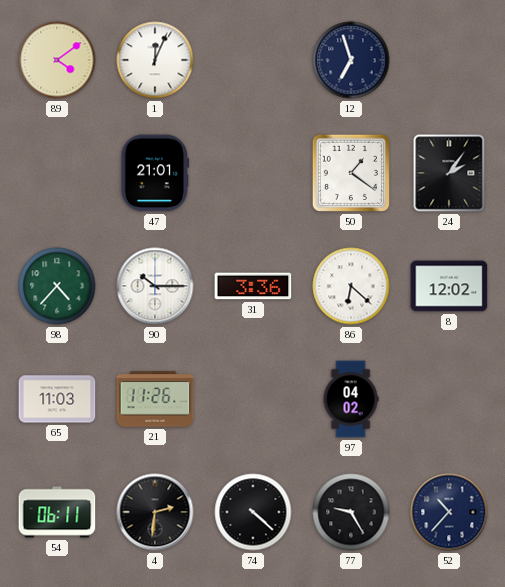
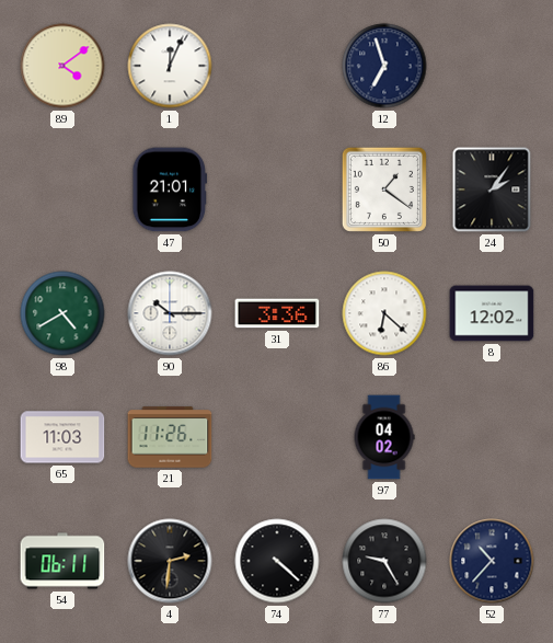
98: 4:37 -> 4:40
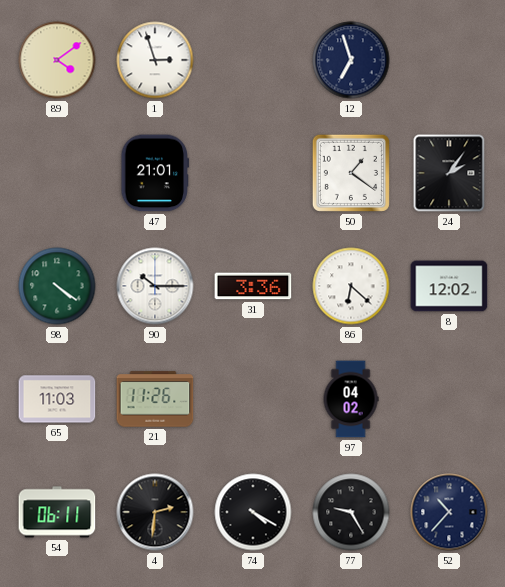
1: 12:04 -> 2:57
98: 4:40 -> 4:21
74: 4:22 -> 4:20
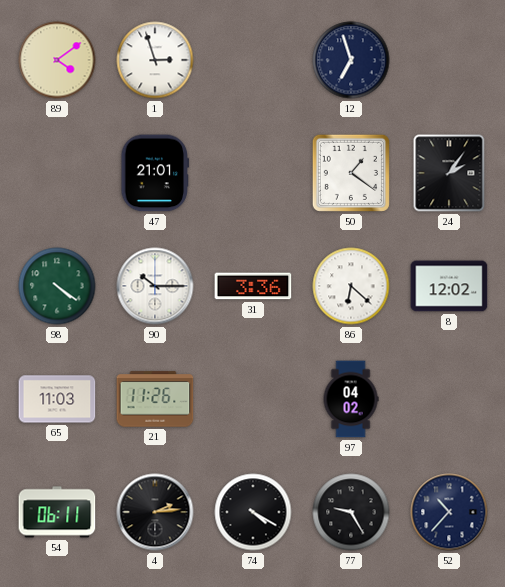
4: 2:31 -> 2:14
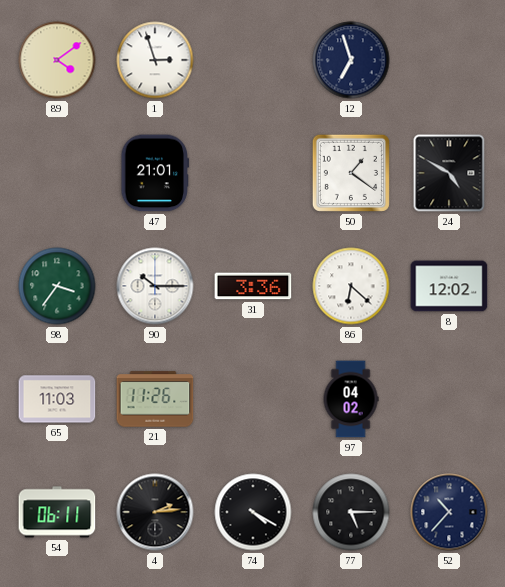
24: 2:06 -> 4:50
98: 4:21 -> 3:36
77: 9:25 -> 5:15
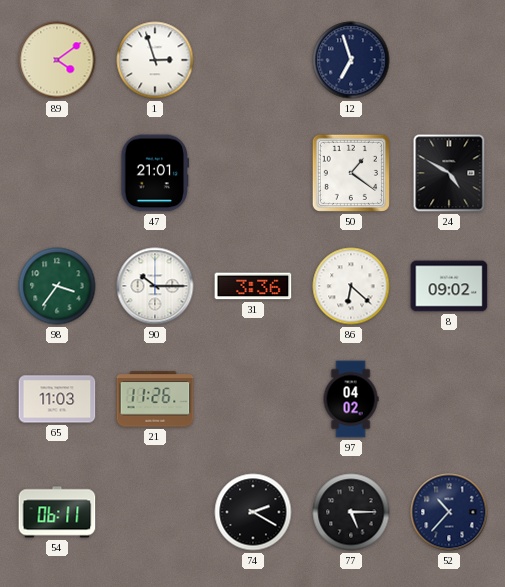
8: 12:02 -> 09:02
4: 2:14 -> none
74: 4:20 -> 2:20
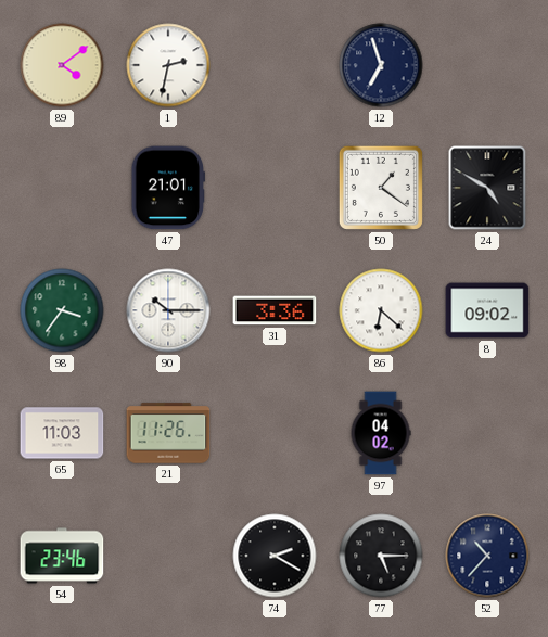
1: 2:57 -> 2:32
54: 06:11 -> 23:46
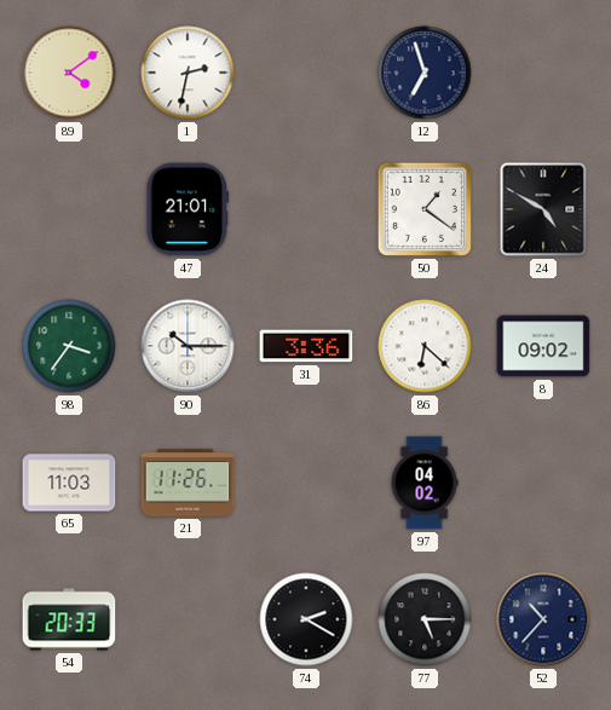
54: 23:46 -> 20:33
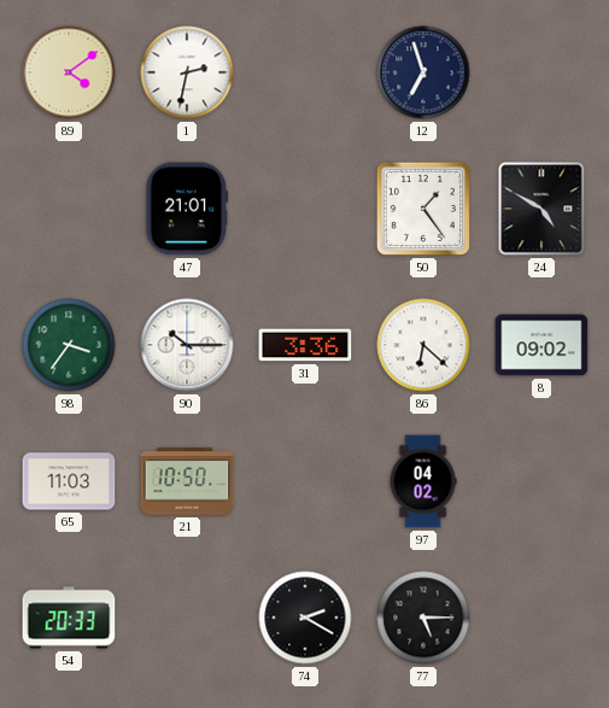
50: 1:21 -> 1:24
21: 11:26 -> 10:50
52: 10:37 -> none
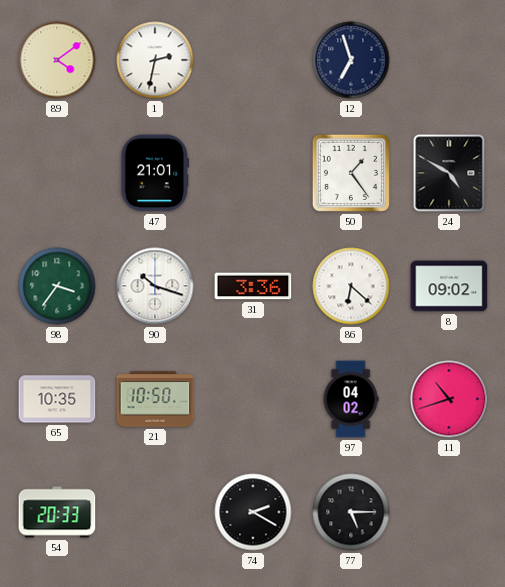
90: 10:15 -> 10:18
65: 11:03 -> 10:35
11: none -> 10:42
